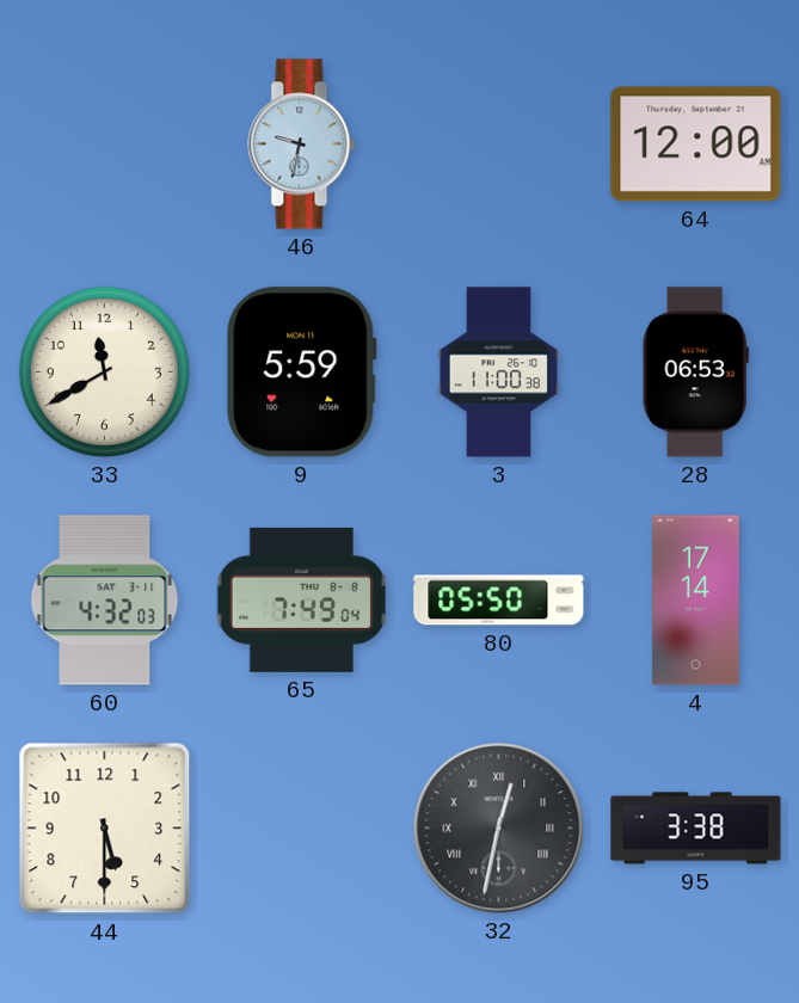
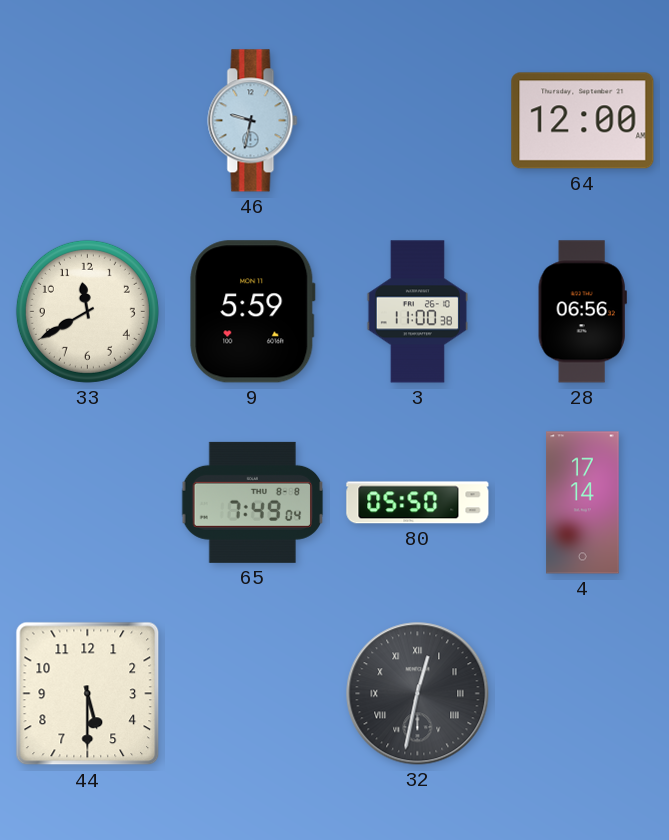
28: 06:53 -> 06:56
60: 4:32 -> none
95: 3:38 -> none
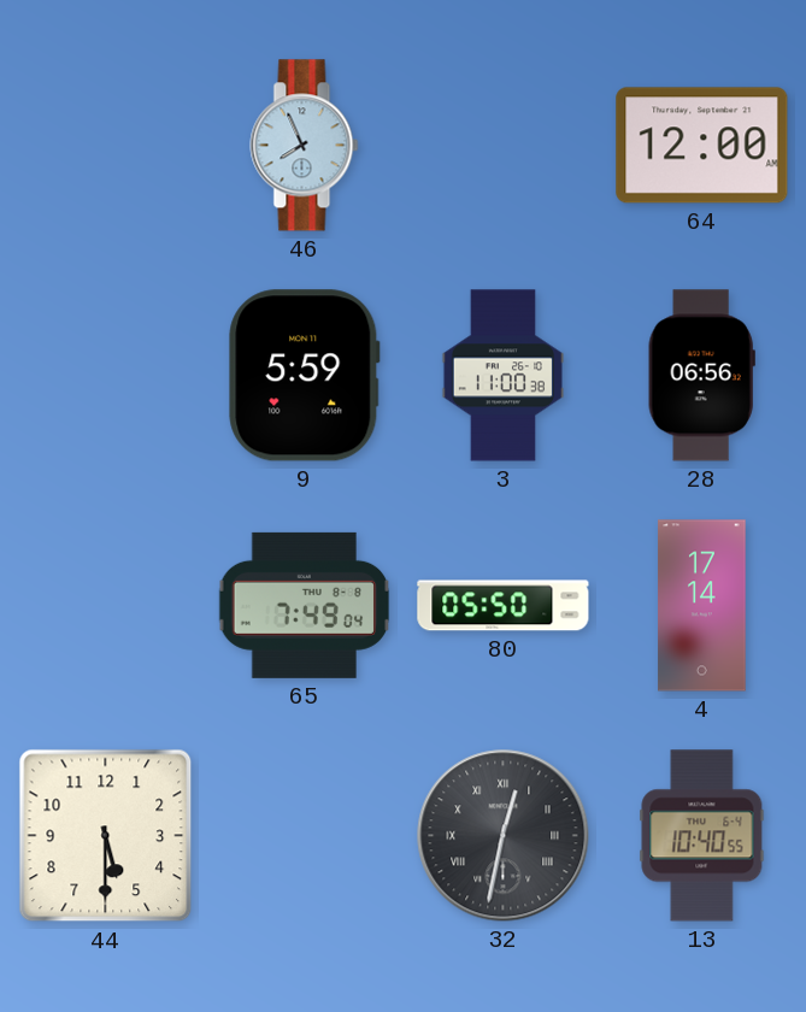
46: 9:32 -> 7:56
33: 11:40 -> none
13: none -> 10:40
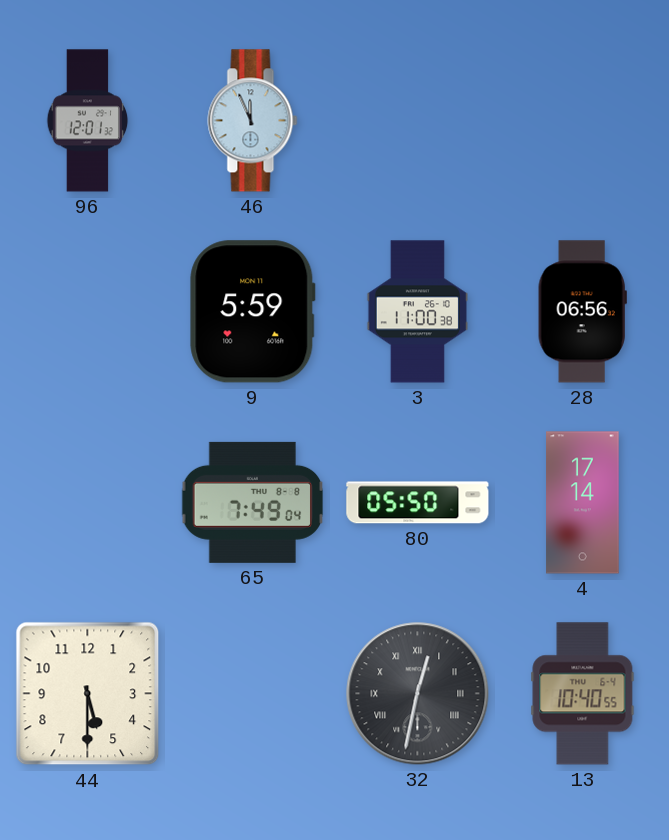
96: none -> 12:01
46: 7:56 -> 11:56
64: 12:00 -> none
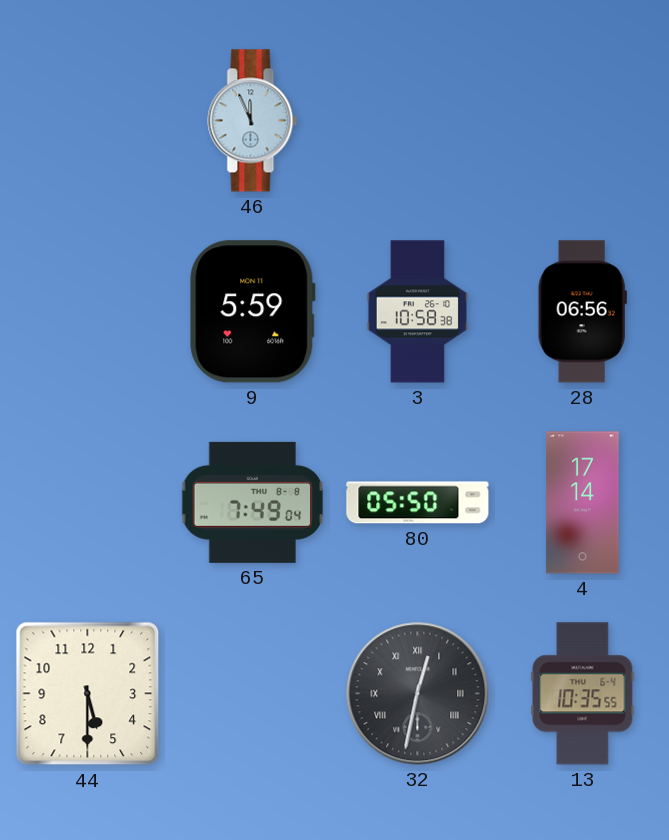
96: 12:01 -> none
3: 11:00 -> 10:58
13: 10:40 -> 10:35
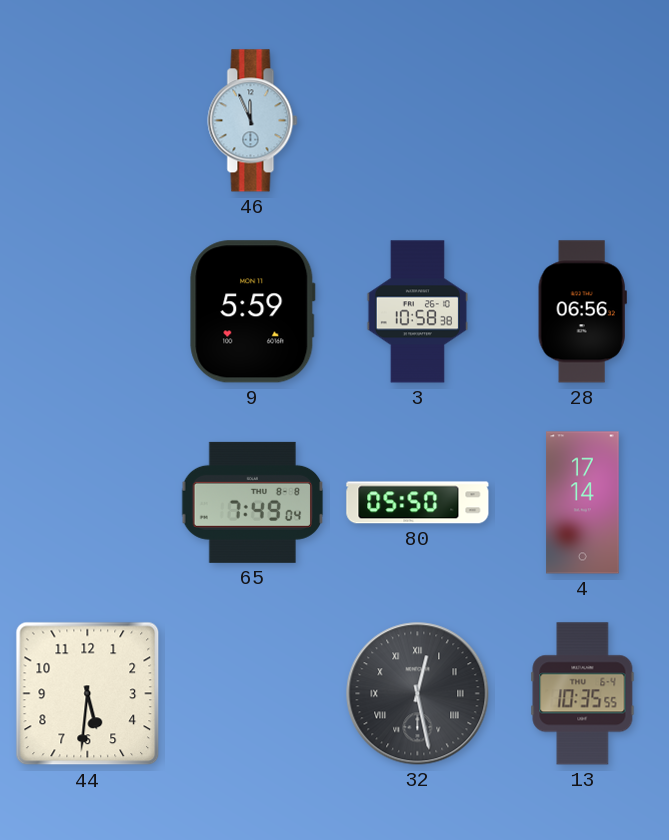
44: 5:30 -> 5:31
32: 12:32 -> 12:28
